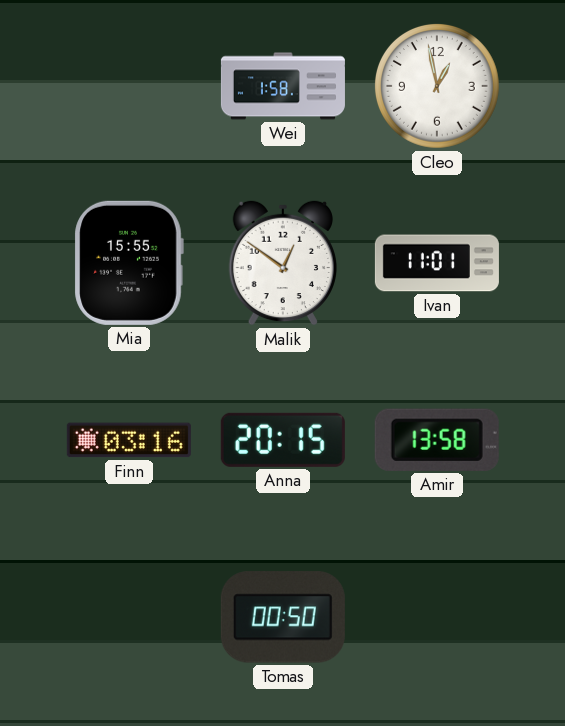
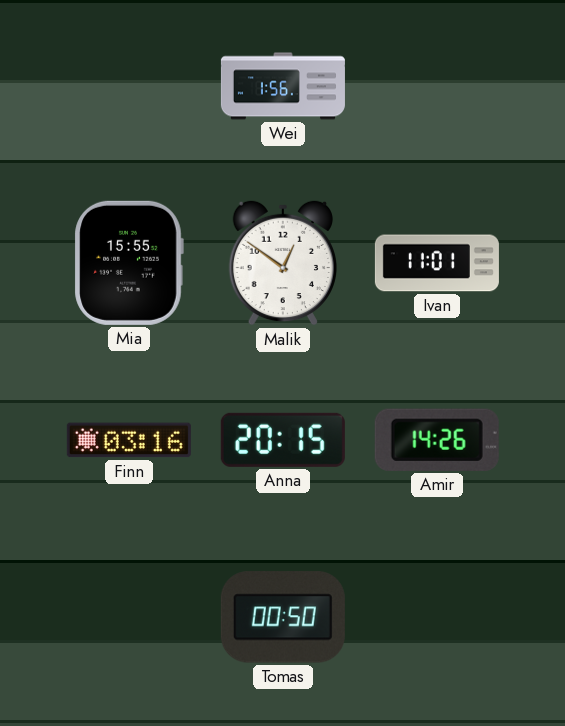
Wei: 1:58 -> 1:56
Cleo: 12:58 -> none
Amir: 13:58 -> 14:26
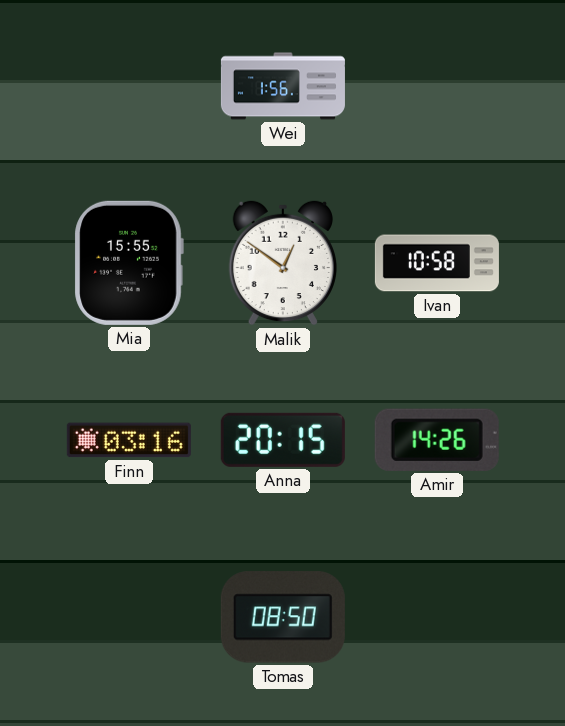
Ivan: 11:01 -> 10:58
Tomas: 00:50 -> 08:50
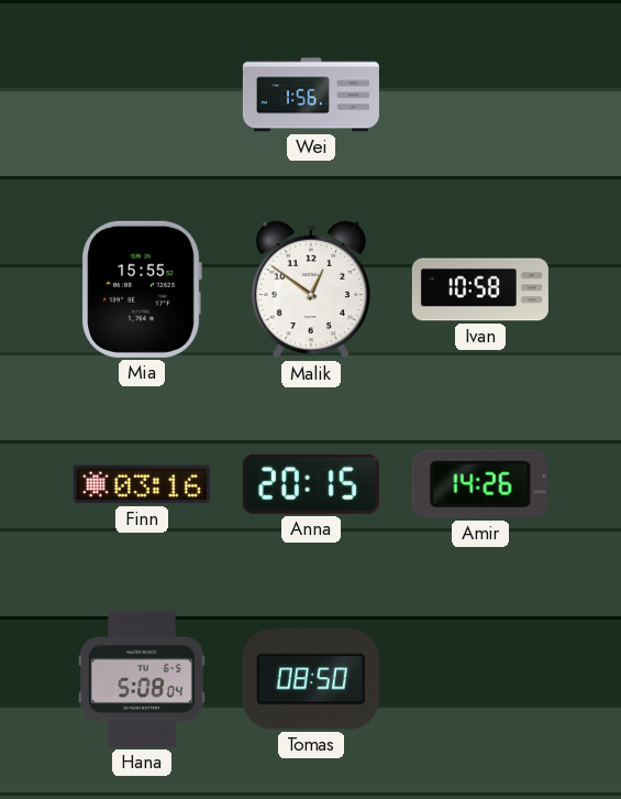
Hana: none -> 5:08
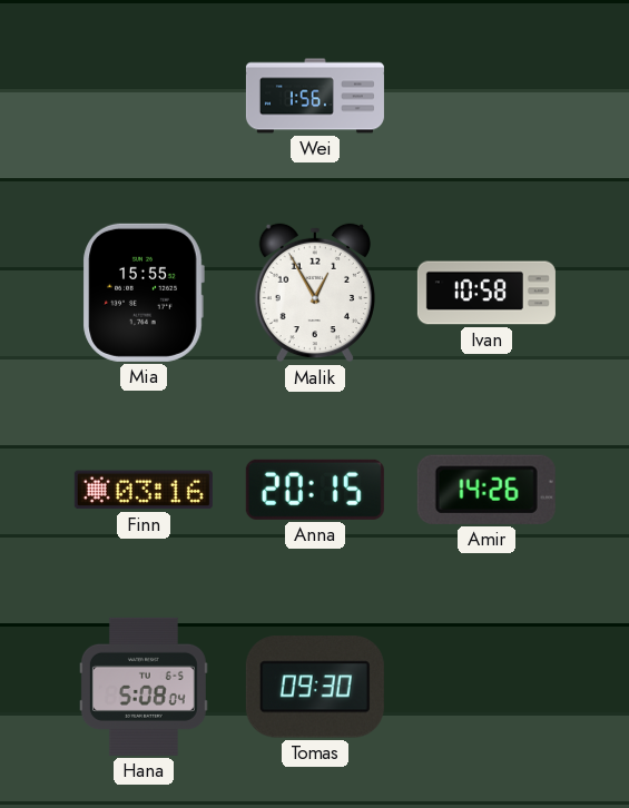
Malik: 12:51 -> 12:55
Tomas: 08:50 -> 09:30
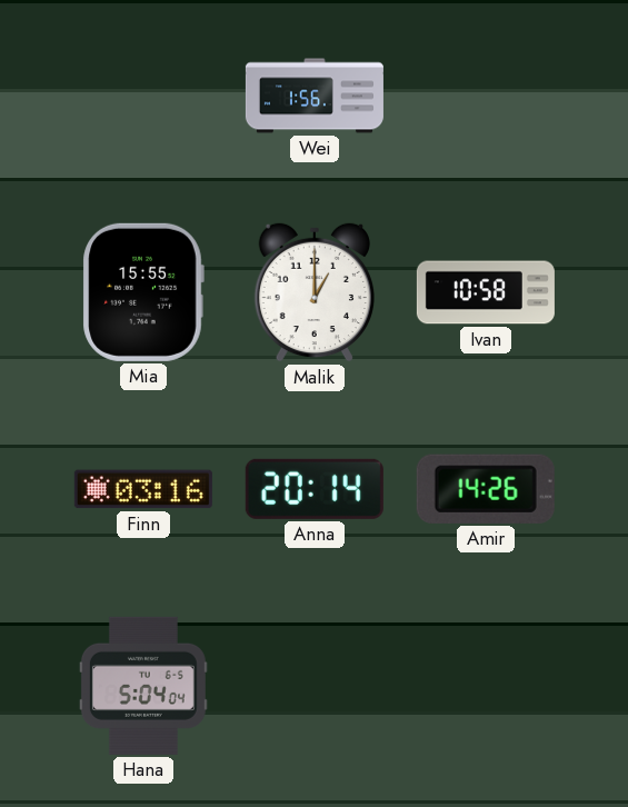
Malik: 12:55 -> 1:00
Anna: 20:15 -> 20:14
Hana: 5:08 -> 5:04
Tomas: 09:30 -> none
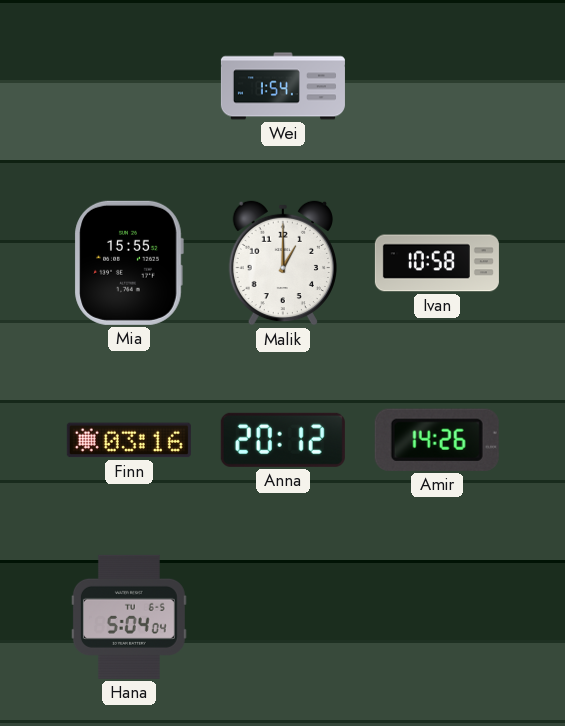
Wei: 1:56 -> 1:54
Anna: 20:14 -> 20:12
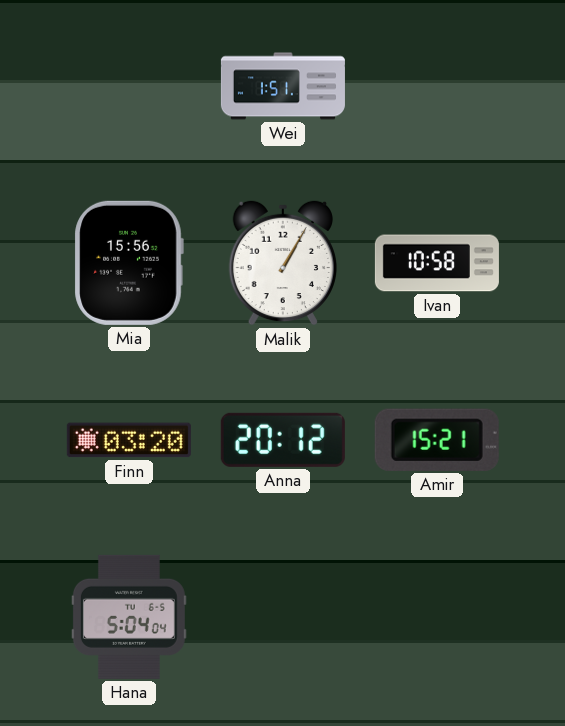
Wei: 1:54 -> 1:51
Mia: 15:55 -> 15:56
Malik: 1:00 -> 1:05
Finn: 03:16 -> 03:20
Amir: 14:26 -> 15:21
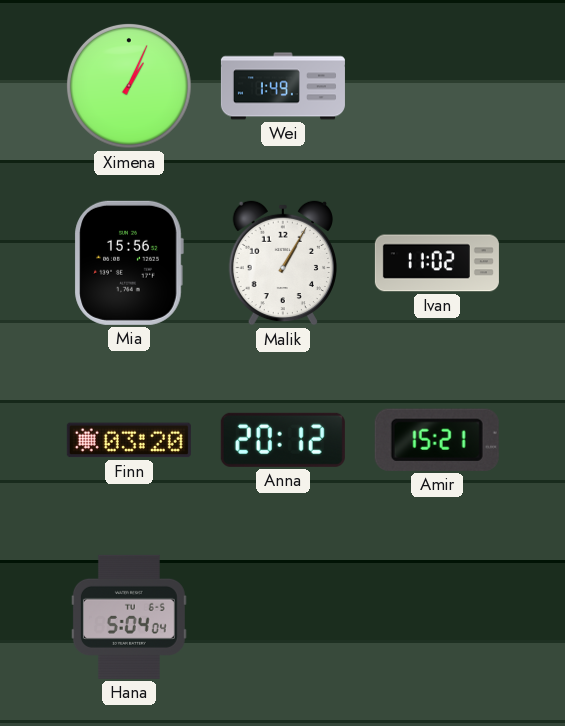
Ximena: none -> 1:04
Wei: 1:51 -> 1:49
Ivan: 10:58 -> 11:02
